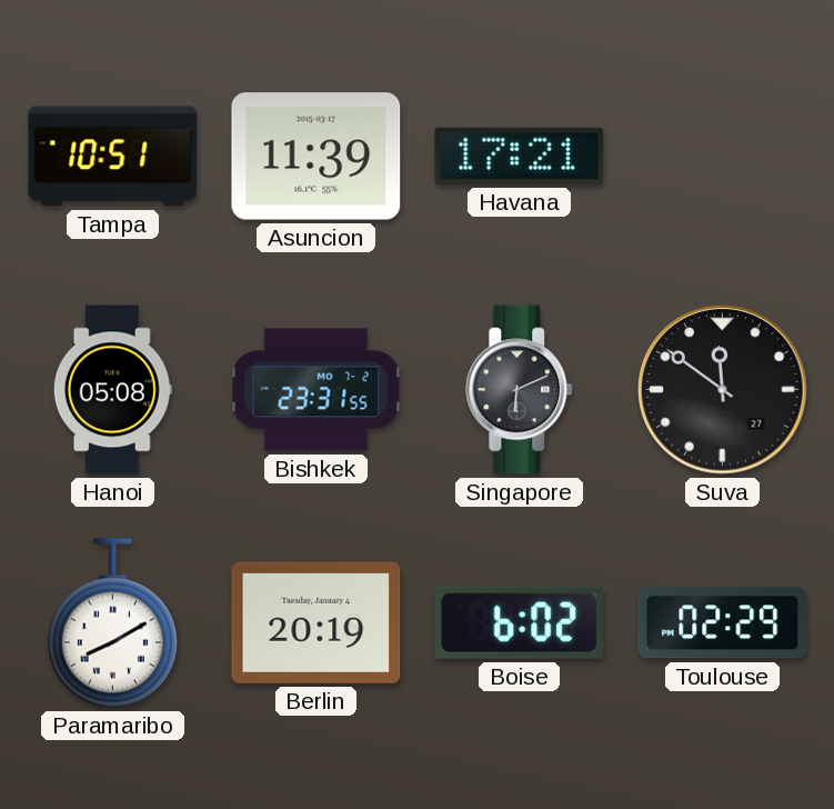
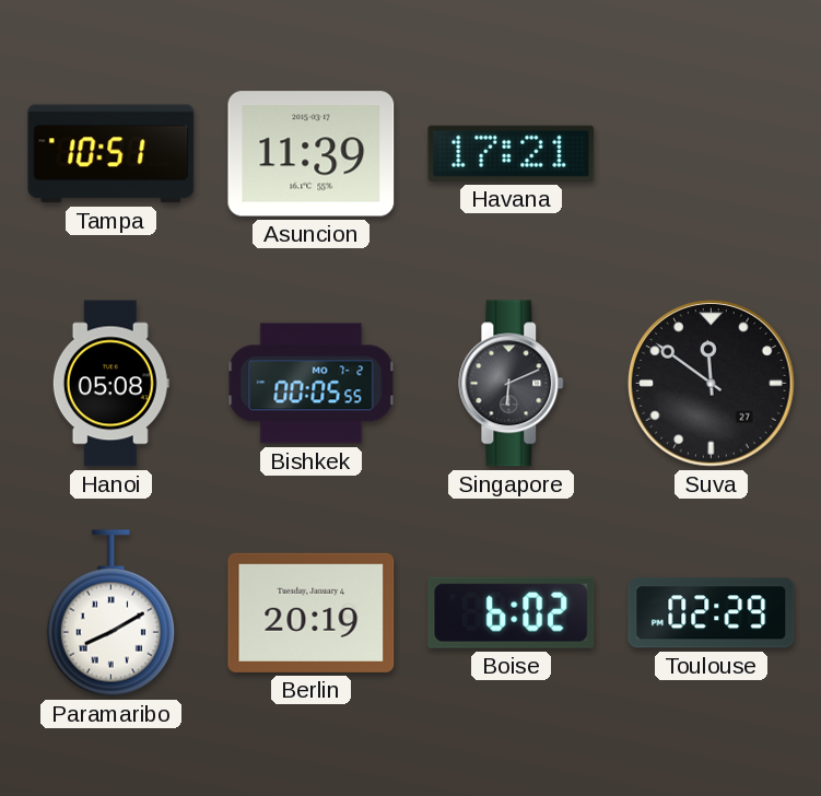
Bishkek: 23:31 -> 00:05
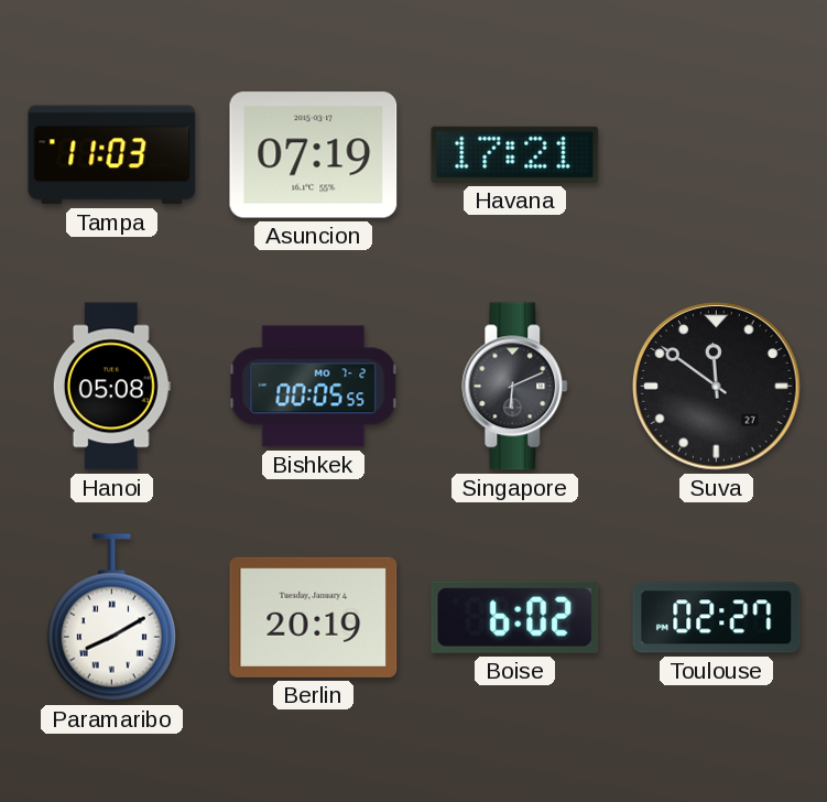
Tampa: 10:51 -> 11:03
Asuncion: 11:39 -> 07:19
Toulouse: 02:29 -> 02:27
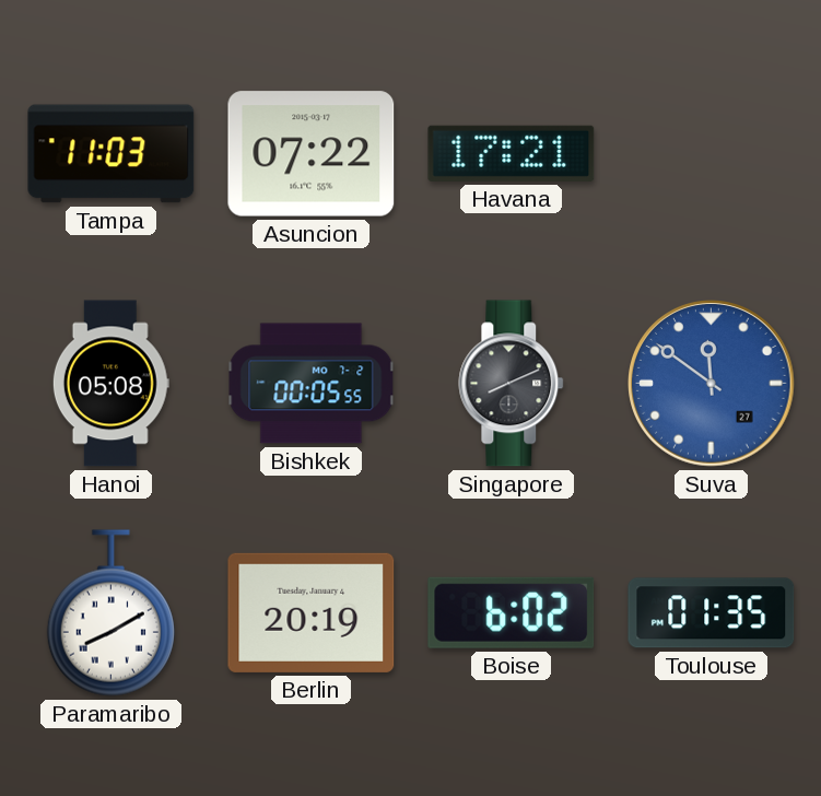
Asuncion: 07:19 -> 07:22
Singapore: 6:11 -> 8:11
Suva dial: black -> blue
Toulouse: 02:27 -> 01:35
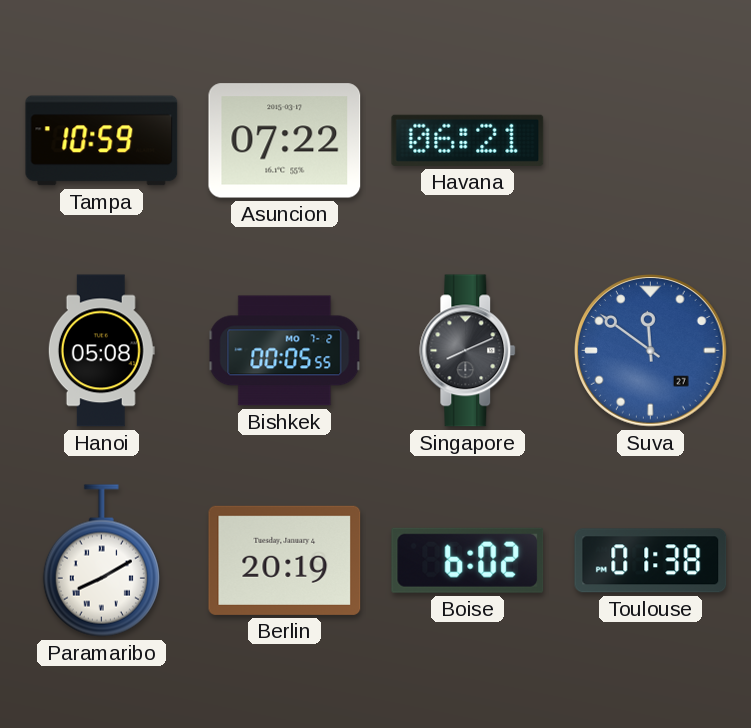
Tampa: 11:03 -> 10:59
Havana: 17:21 -> 06:21
Toulouse: 01:35 -> 01:38
